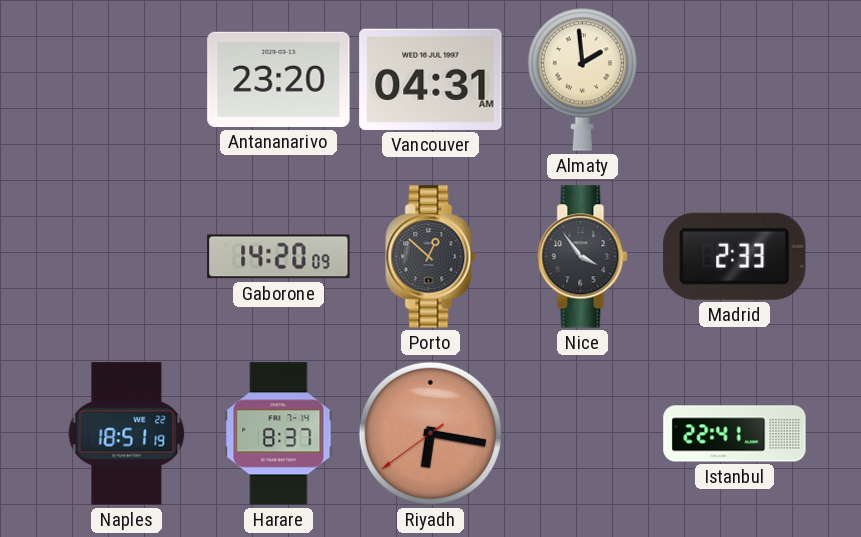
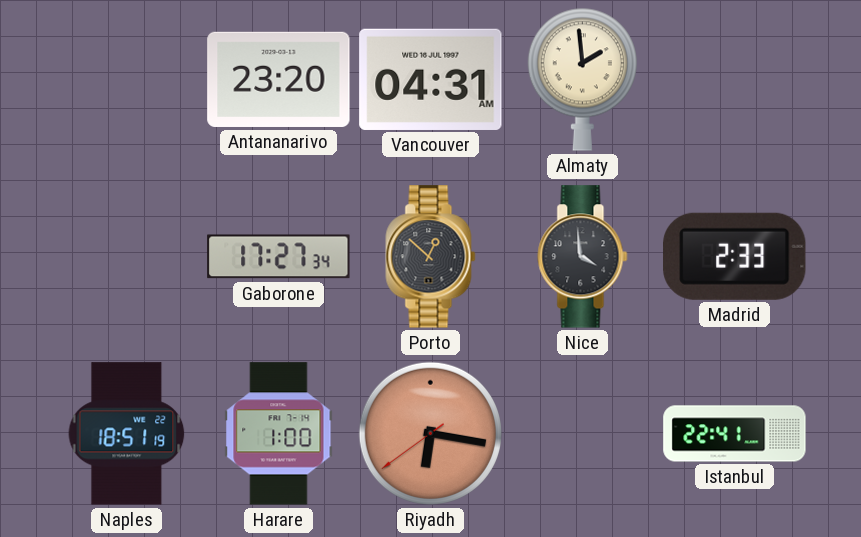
Gaborone: 14:20 -> 17:27
Nice: 3:54 -> 3:59
Harare: 8:37 -> 1:00
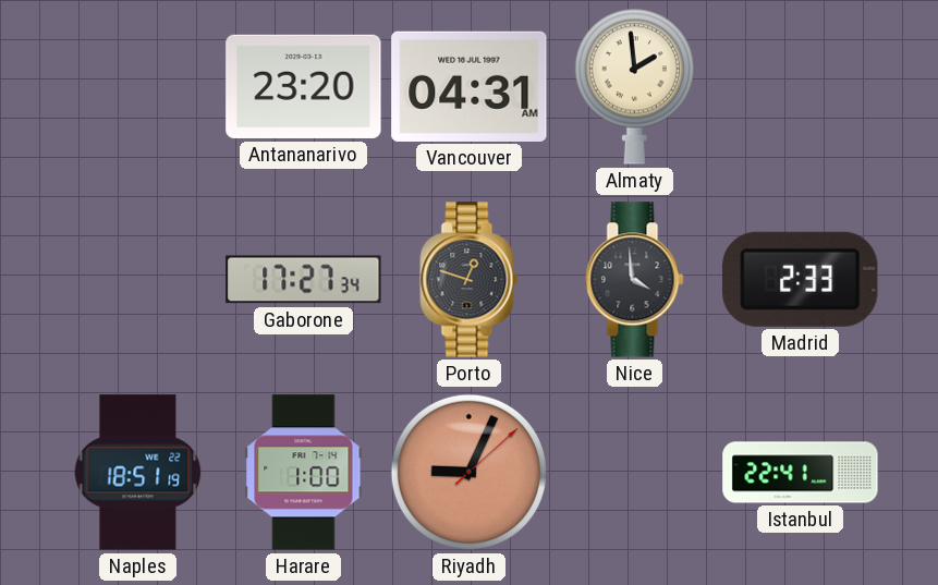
Porto: 12:52 -> 12:48
Riyadh: 6:16 -> 9:04
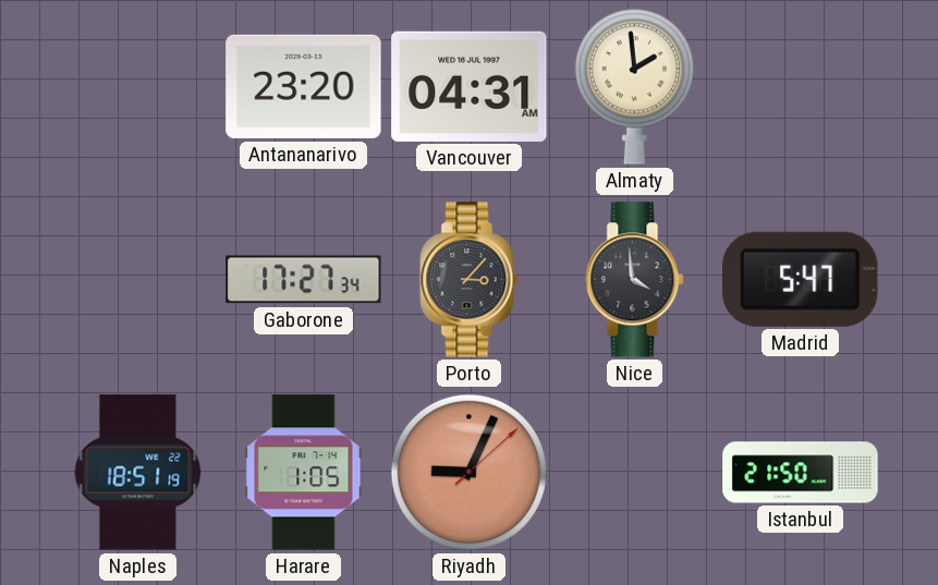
Porto: 12:48 -> 3:07
Madrid: 2:33 -> 5:47
Harare: 1:00 -> 1:05
Istanbul: 22:41 -> 21:50
